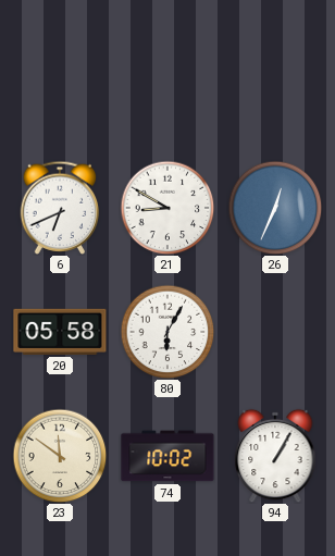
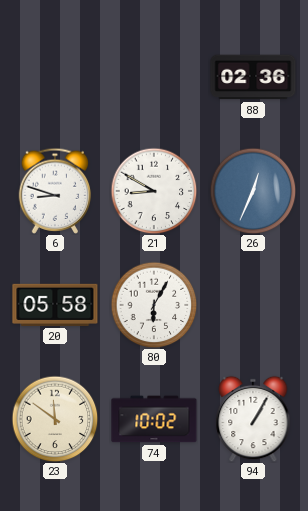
88: none -> 02:36
6: 6:41 -> 8:48
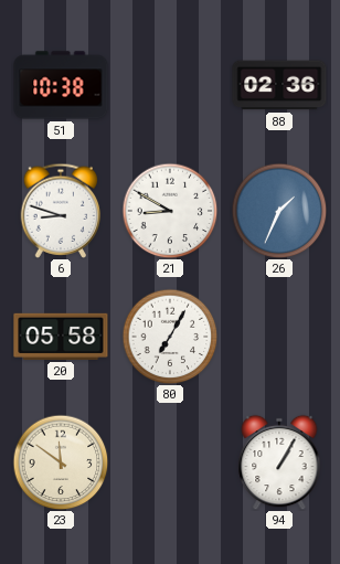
51: none -> 10:38
26: 12:34 -> 1:34
80: 6:05 -> 7:05
74: 10:02 -> none
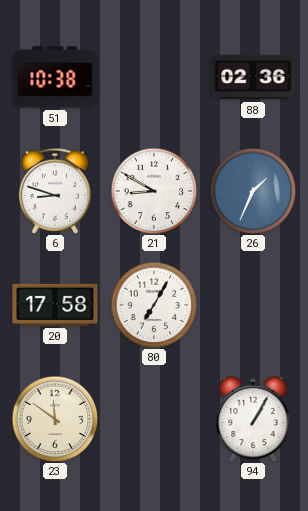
20: 05:58 -> 17:58
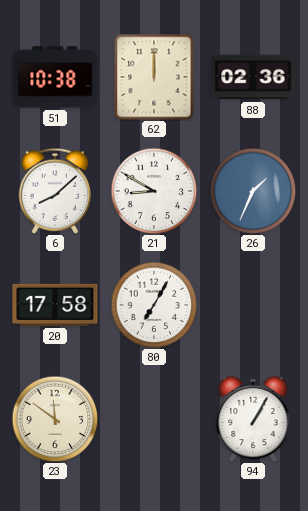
62: none -> 12:00
6: 8:48 -> 8:08
